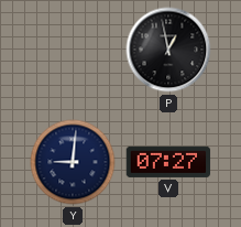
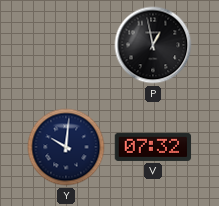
Y: 9:01 -> 10:01
V: 07:27 -> 07:32
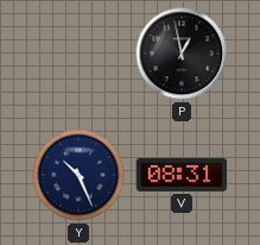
Y: 10:01 -> 10:26
V: 07:32 -> 08:31
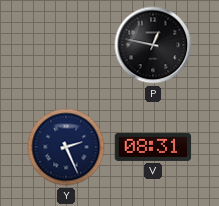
P: 12:58 -> 12:47
Y: 10:26 -> 2:26
